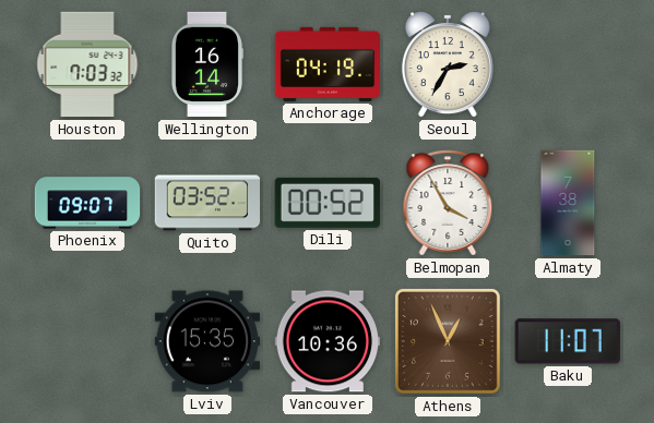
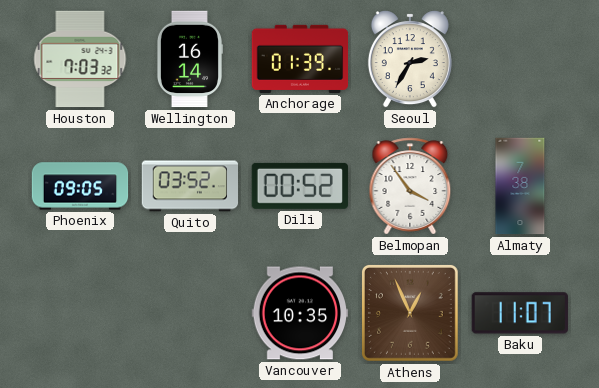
Anchorage: 04:19 -> 01:39
Phoenix: 09:07 -> 09:05
Belmopan: 3:55 -> 3:54
Lviv: 15:35 -> none
Vancouver: 10:36 -> 10:35
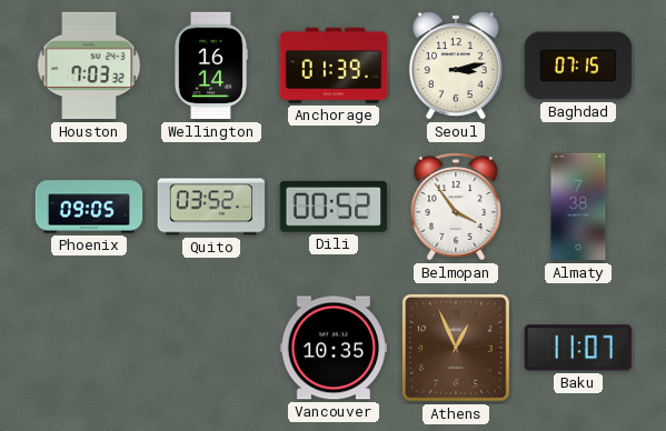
Seoul: 2:35 -> 3:13
Baghdad: none -> 07:15
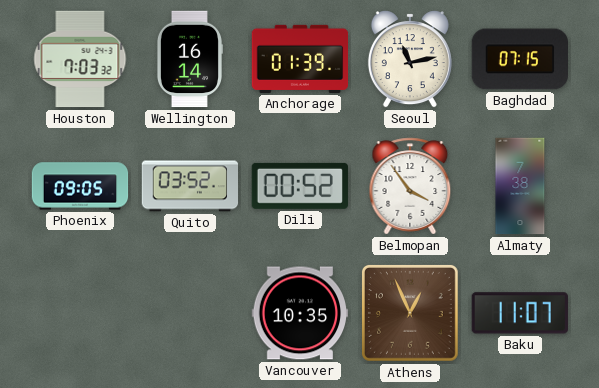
Seoul: 3:13 -> 11:13
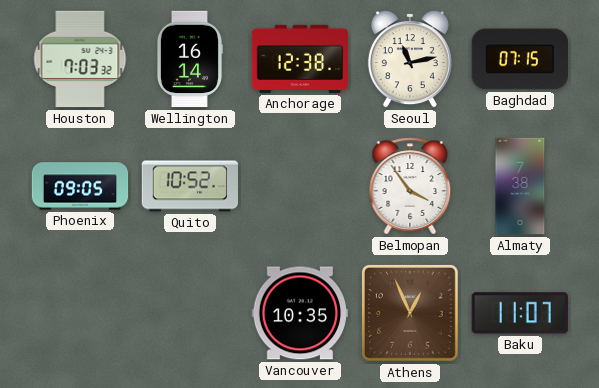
Anchorage: 01:39 -> 12:38
Quito: 03:52 -> 10:52
Dili: 00:52 -> none
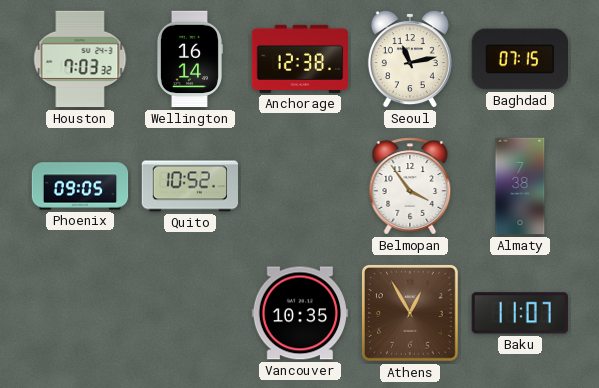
Athens: 12:56 -> 12:55
